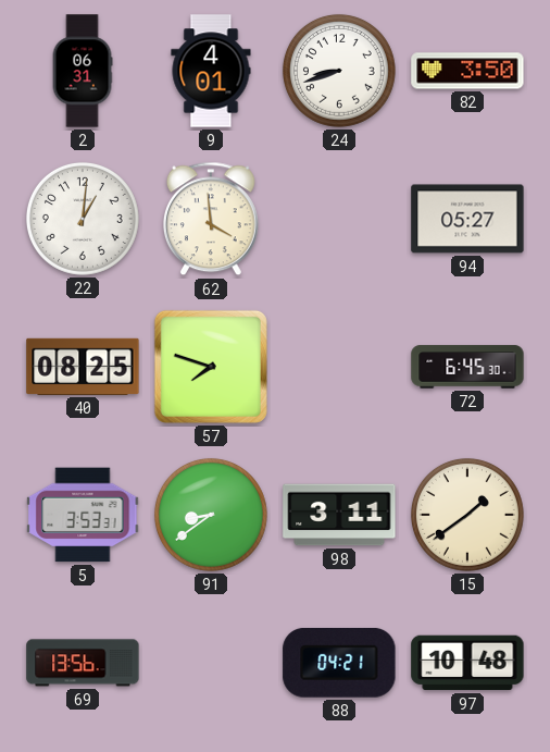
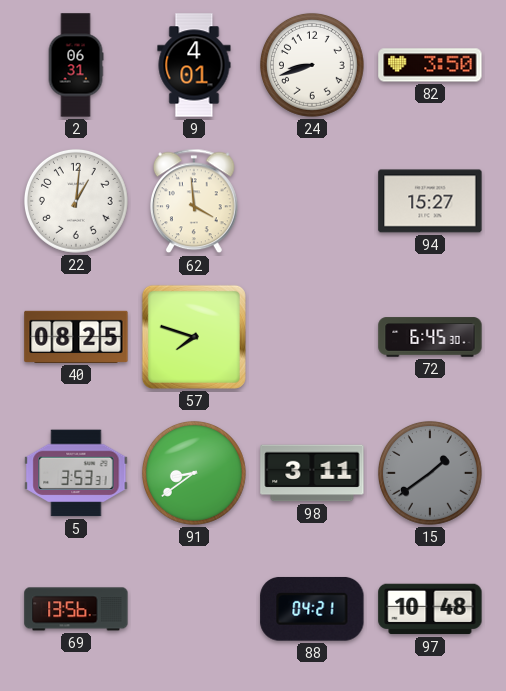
94: 05:27 -> 15:27
15 dial: cream -> grey
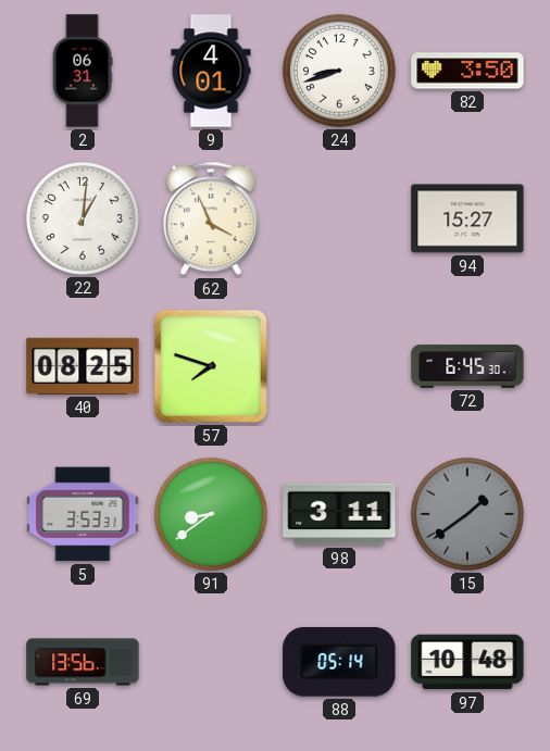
62: 3:59 -> 3:56
88: 04:21 -> 05:14
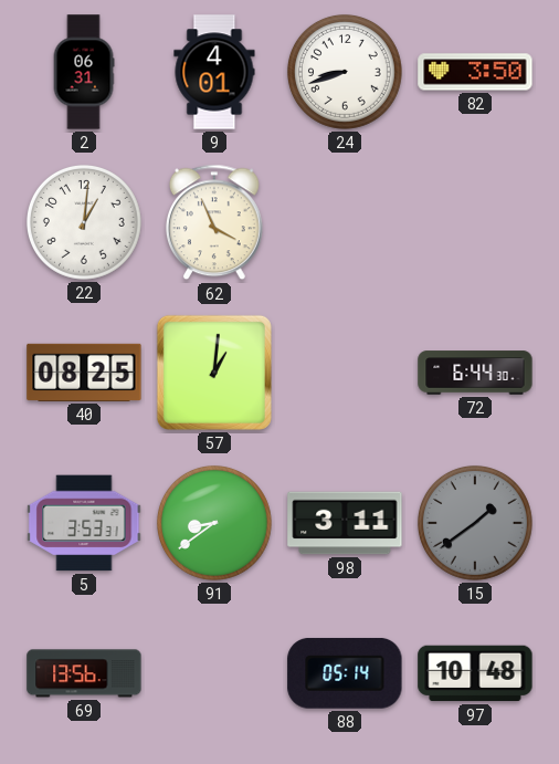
94: 15:27 -> none
57: 7:48 -> 1:01
72: 6:45 -> 6:44
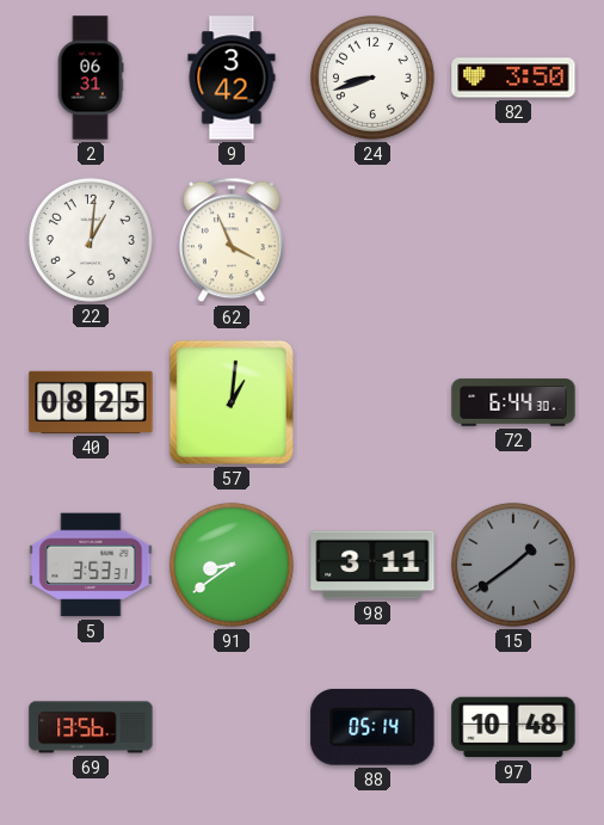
9: 4:01 -> 3:42
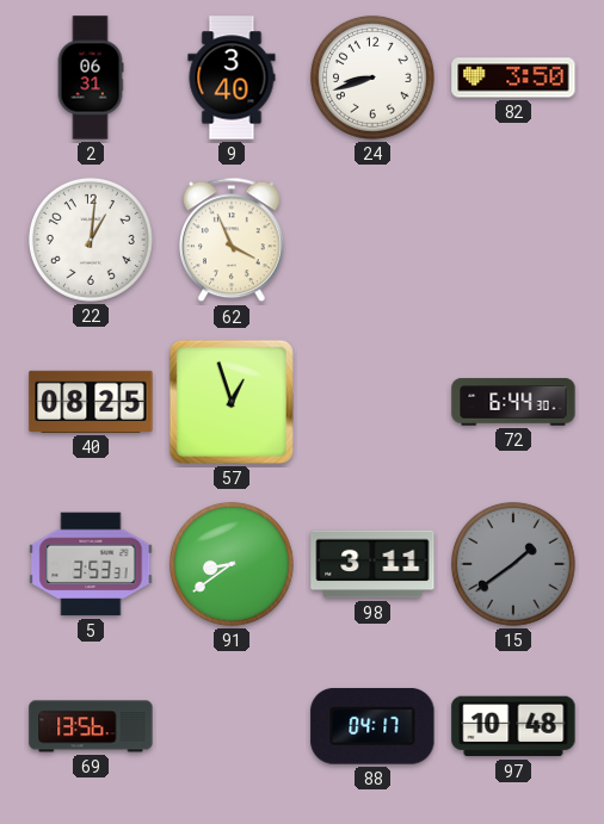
9: 3:42 -> 3:40
57: 1:01 -> 12:57
88: 05:14 -> 04:17
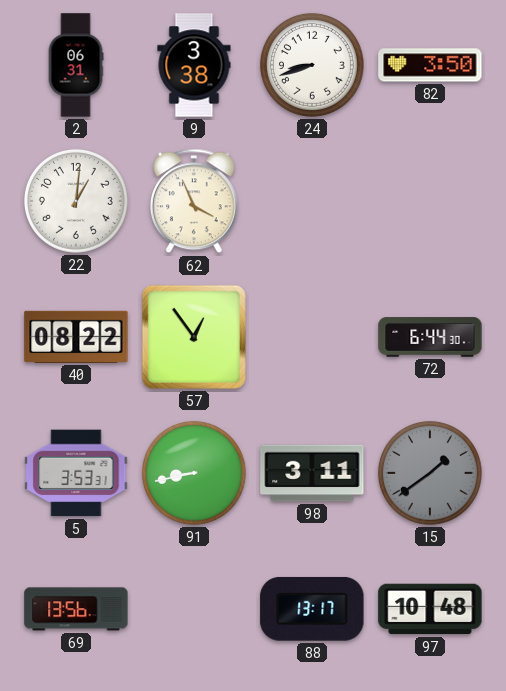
9: 3:40 -> 3:38
40: 08:25 -> 08:22
57: 12:57 -> 12:54
91: 8:39 -> 8:43
88: 04:17 -> 13:17
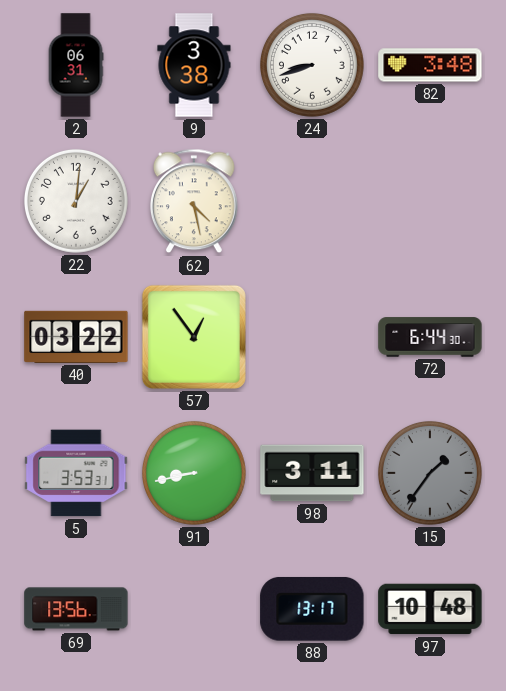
82: 3:50 -> 3:48
62: 3:56 -> 4:28
40: 08:22 -> 03:22
15: 1:39 -> 1:36
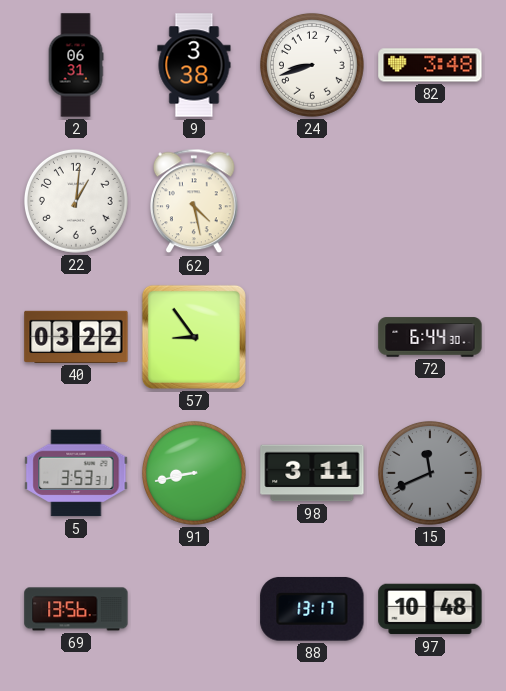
57: 12:54 -> 8:54
15: 1:36 -> 11:41
